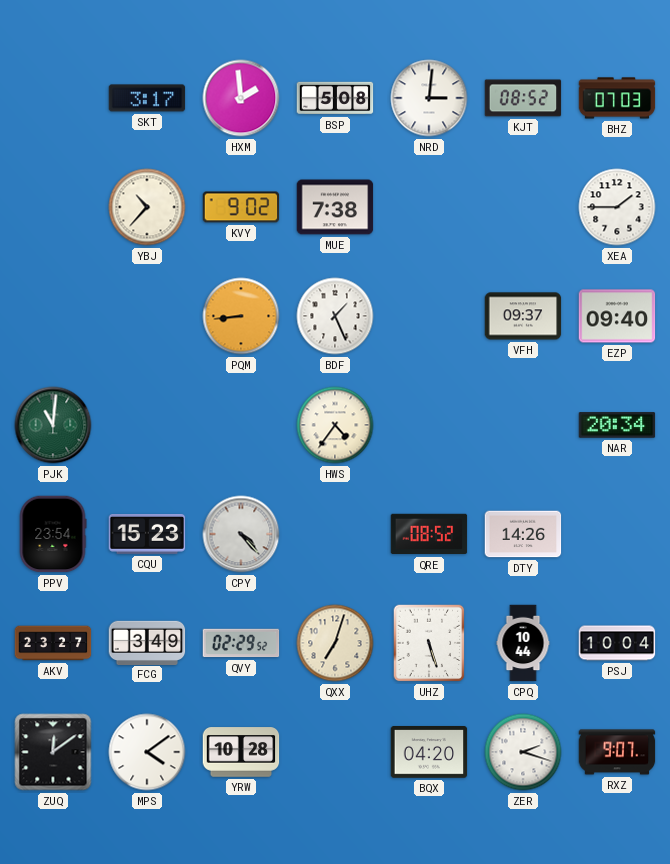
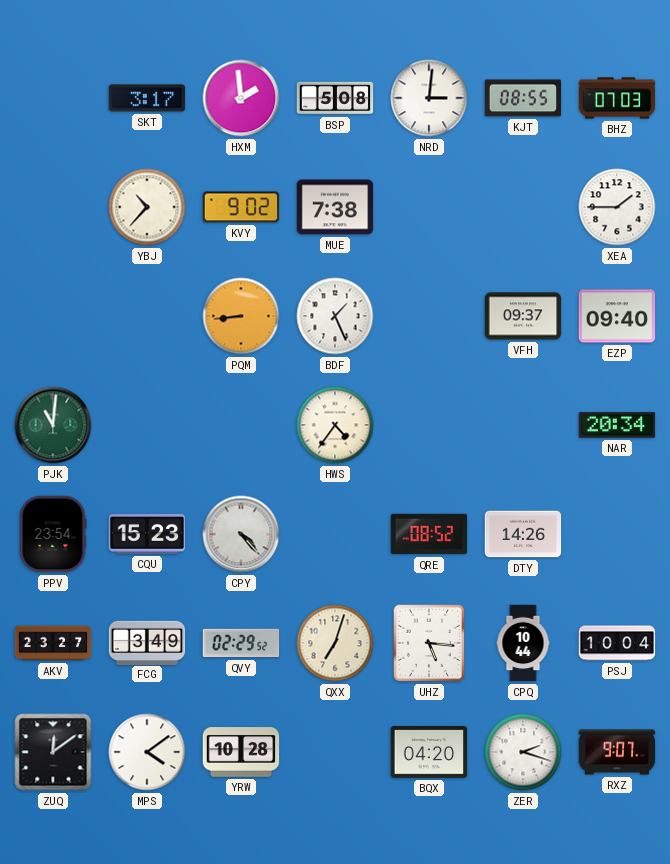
KJT: 08:52 -> 08:55
UHZ: 5:27 -> 5:16
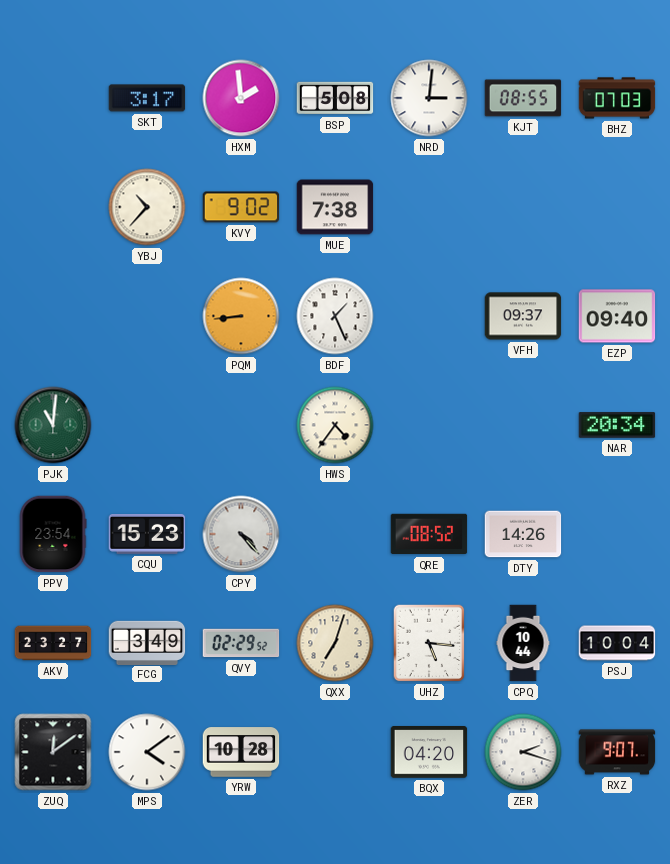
XEA: 1:45 -> none
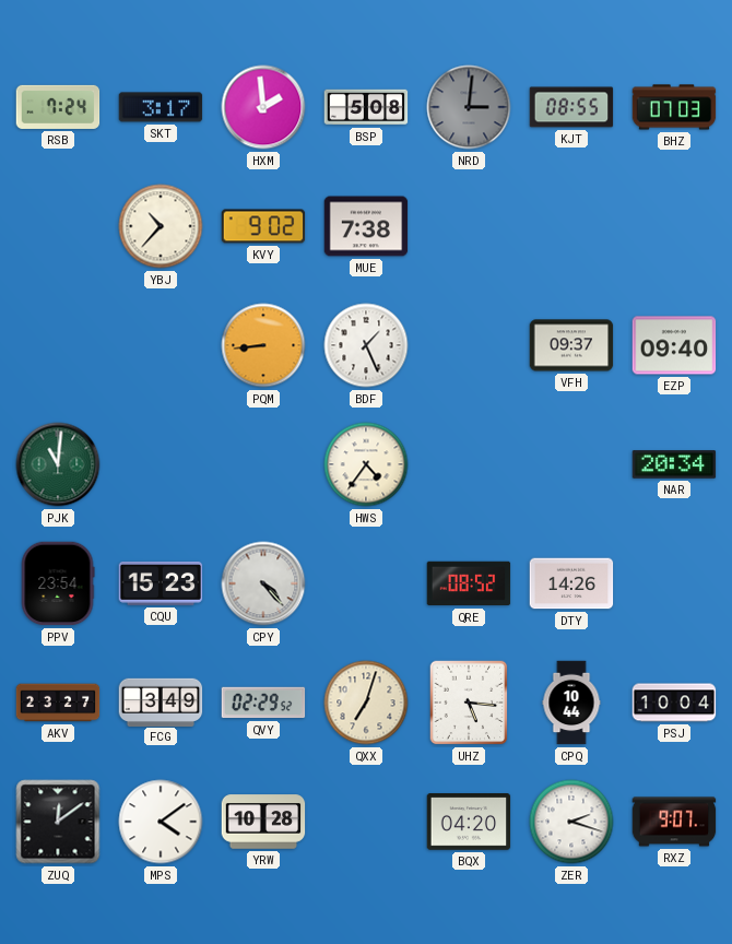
RSB: none -> 7:24
NRD dial: white -> grey
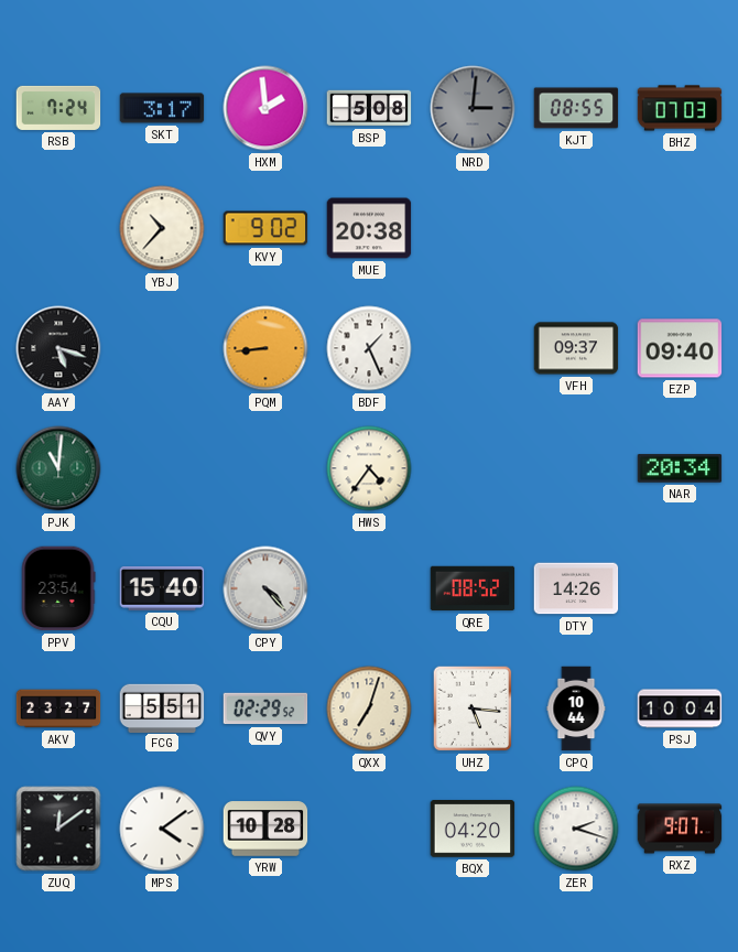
MUE: 7:38 -> 20:38
AAY: none -> 5:18
CQU: 15:23 -> 15:40
FCG: 3:49 -> 5:51
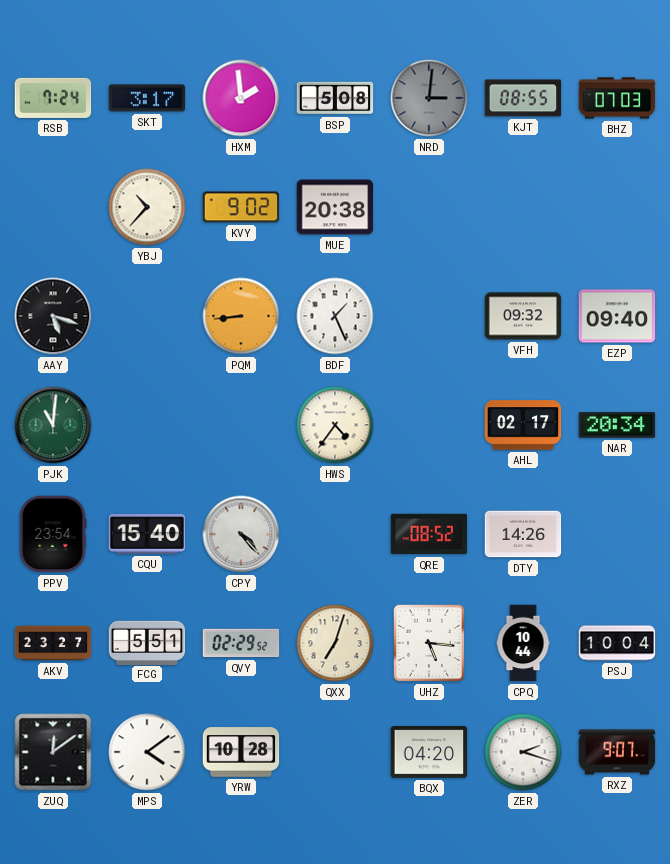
VFH: 09:37 -> 09:32
AHL: none -> 02:17
